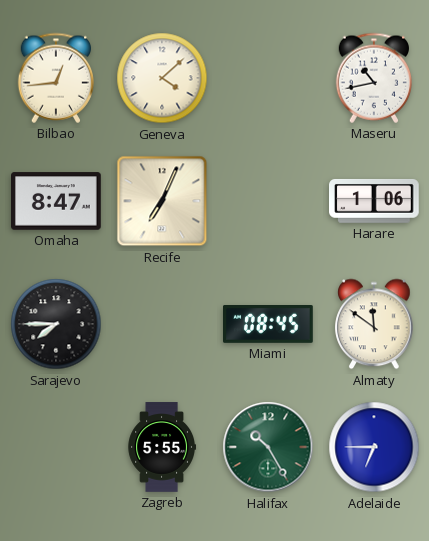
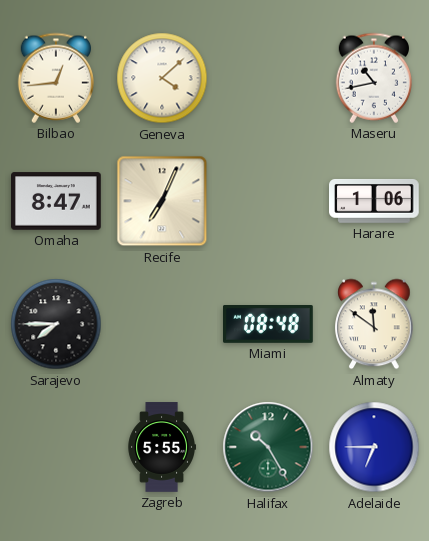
Miami: 08:45 -> 08:48
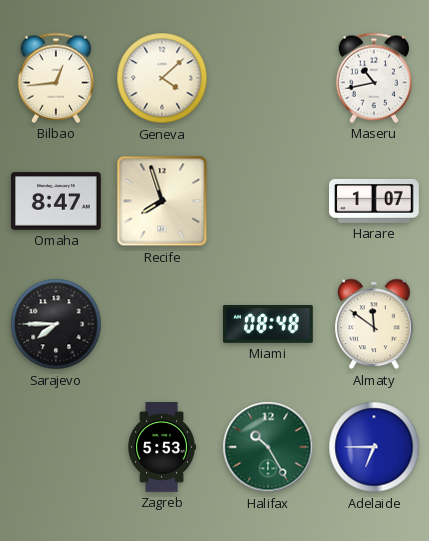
Recife: 7:04 -> 7:57
Harare: 1:06 -> 1:07
Zagreb: 5:55 -> 5:53
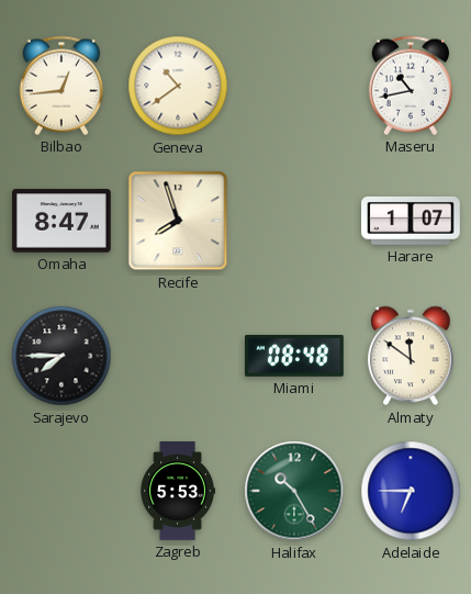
Geneva: 4:08 -> 10:39
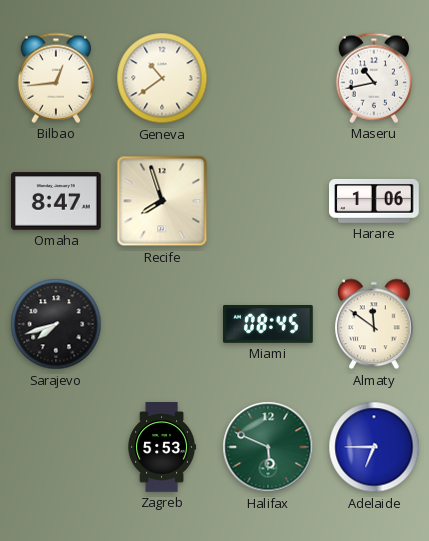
Harare: 1:07 -> 1:06
Sarajevo: 7:45 -> 7:42
Miami: 08:48 -> 08:45
Halifax: 10:25 -> 5:49
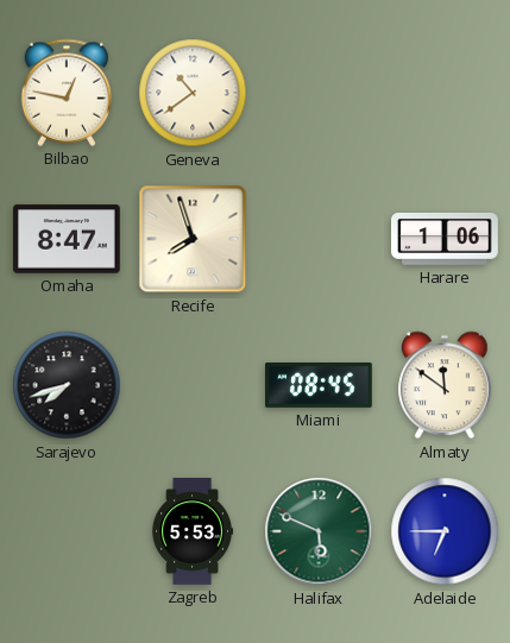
Bilbao: 12:44 -> 12:47
Maseru: 10:43 -> none
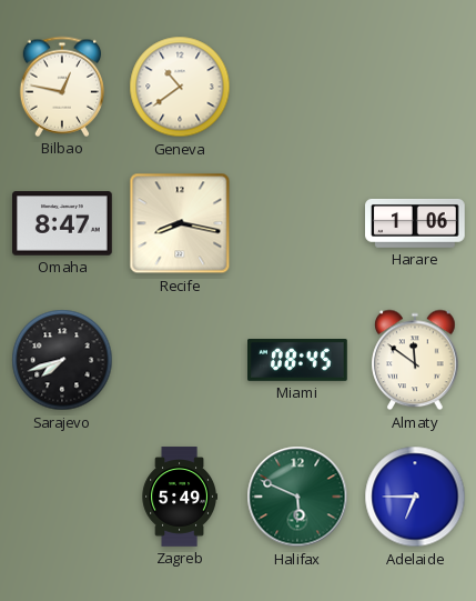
Recife: 7:57 -> 8:17
Zagreb: 5:53 -> 5:49
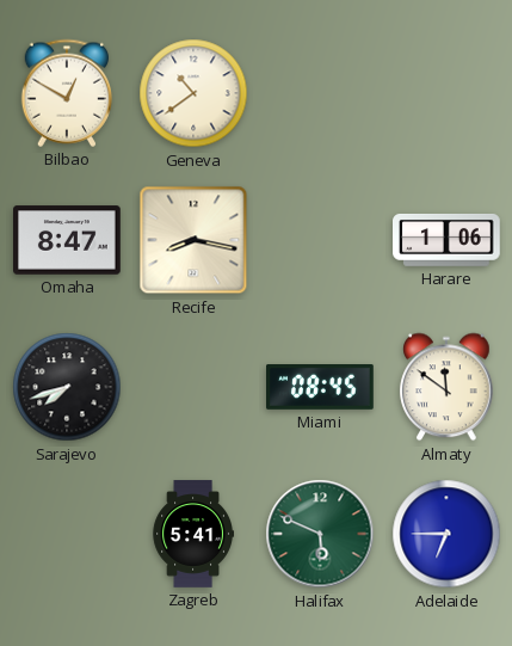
Bilbao: 12:47 -> 12:50
Zagreb: 5:49 -> 5:41
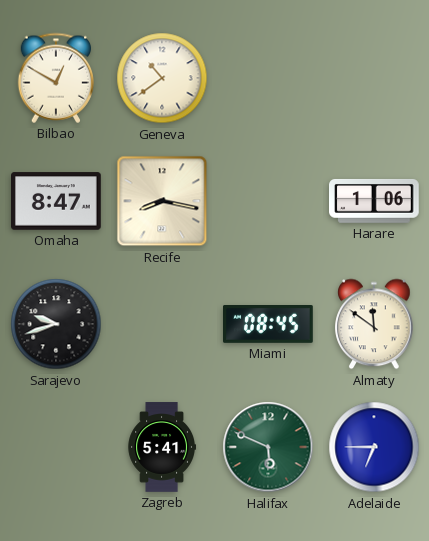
Sarajevo: 7:42 -> 9:42
